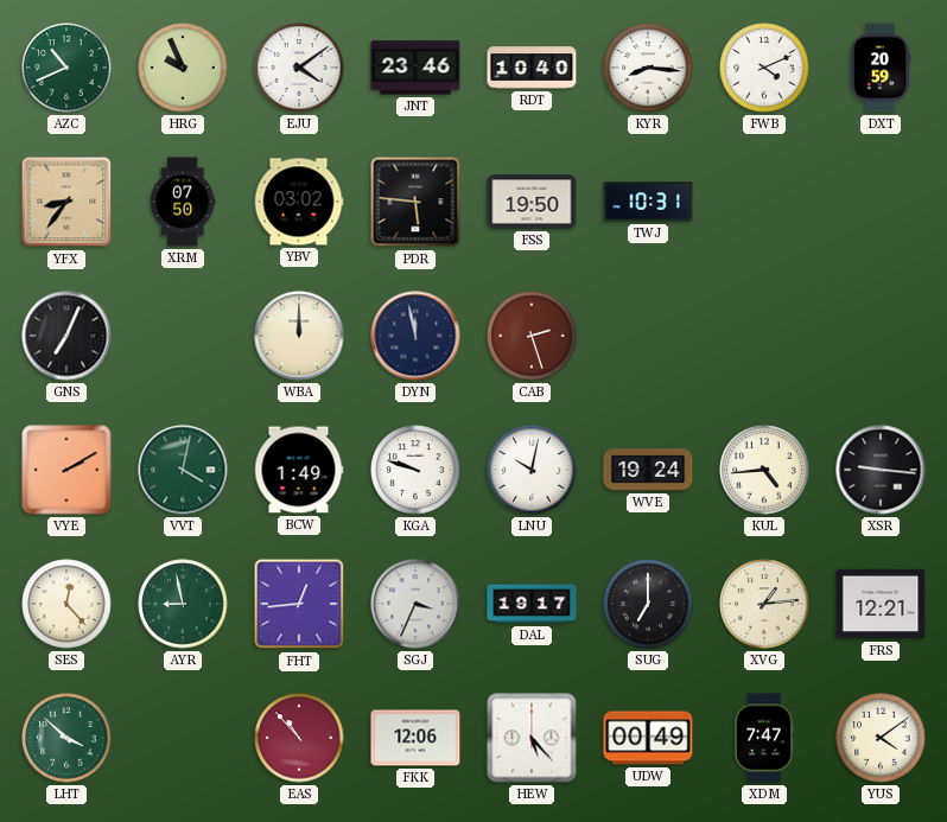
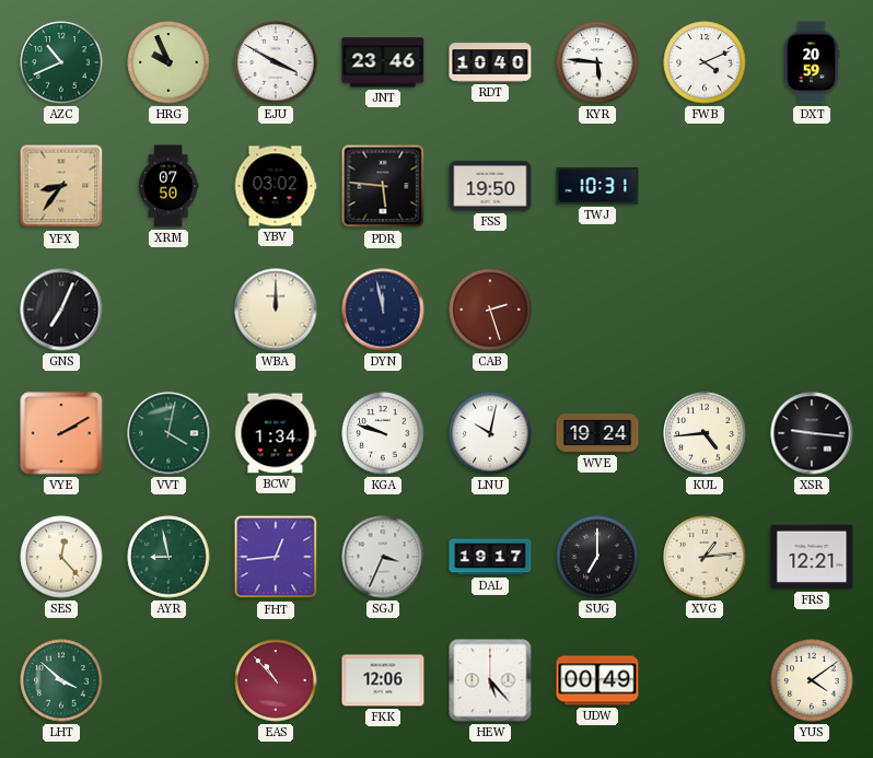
EJU: 4:09 -> 3:50
KYR: 8:16 -> 5:46
BCW: 1:49 -> 1:34
XDM: 7:47 -> none
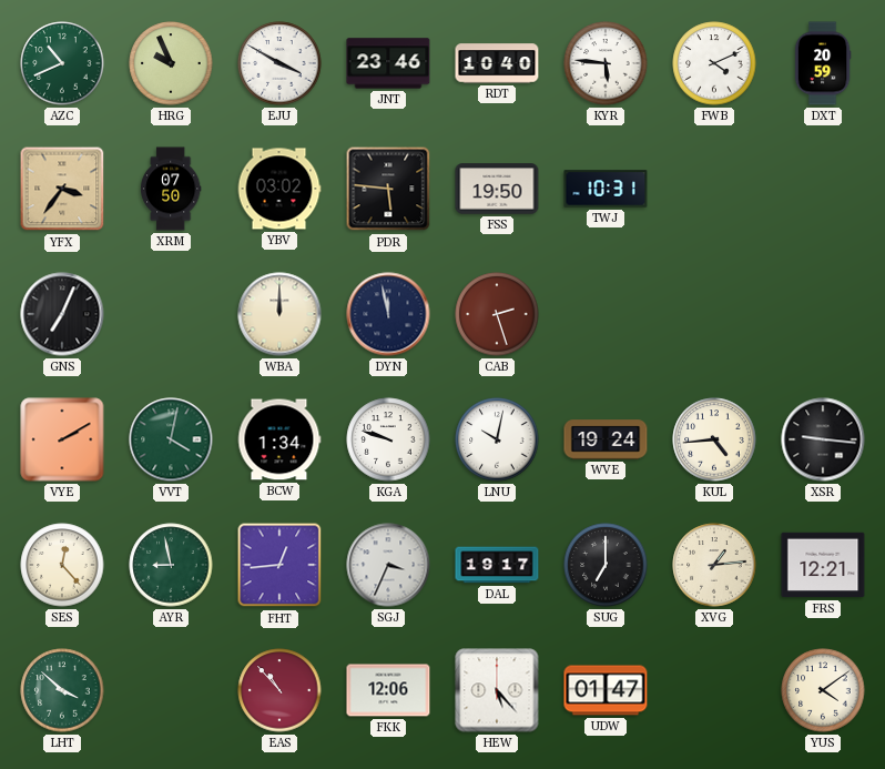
YFX: 8:36 -> 3:36
UDW: 00:49 -> 01:47
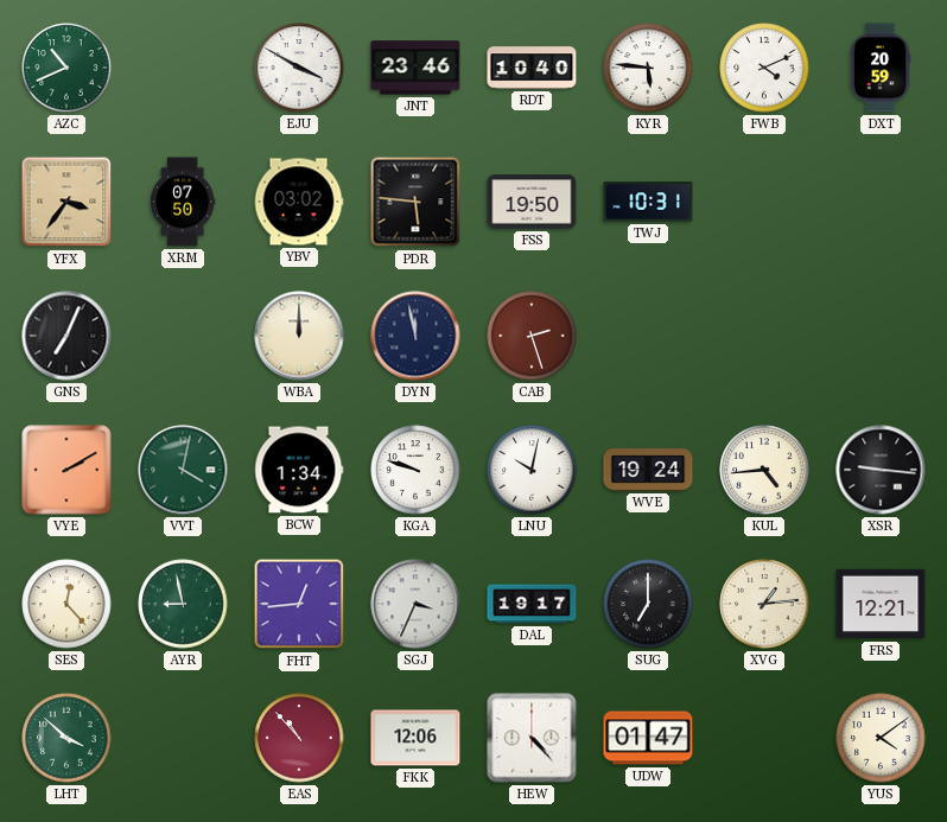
HRG: 9:56 -> none
HEW: 5:23 -> 4:23
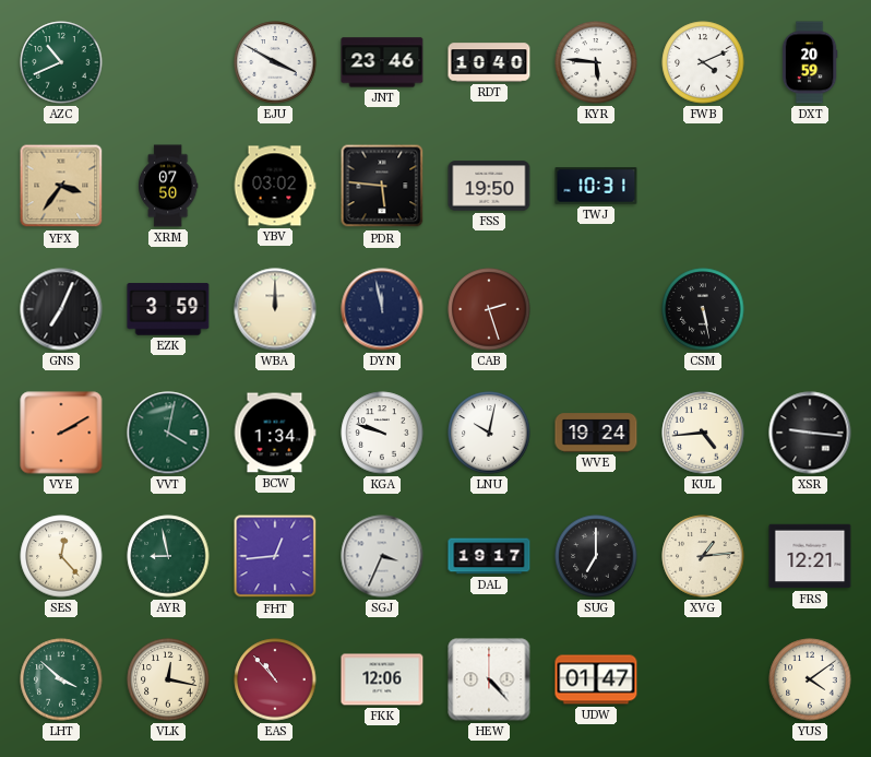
EZK: none -> 3:59
CSM: none -> 5:28
VLK: none -> 12:17
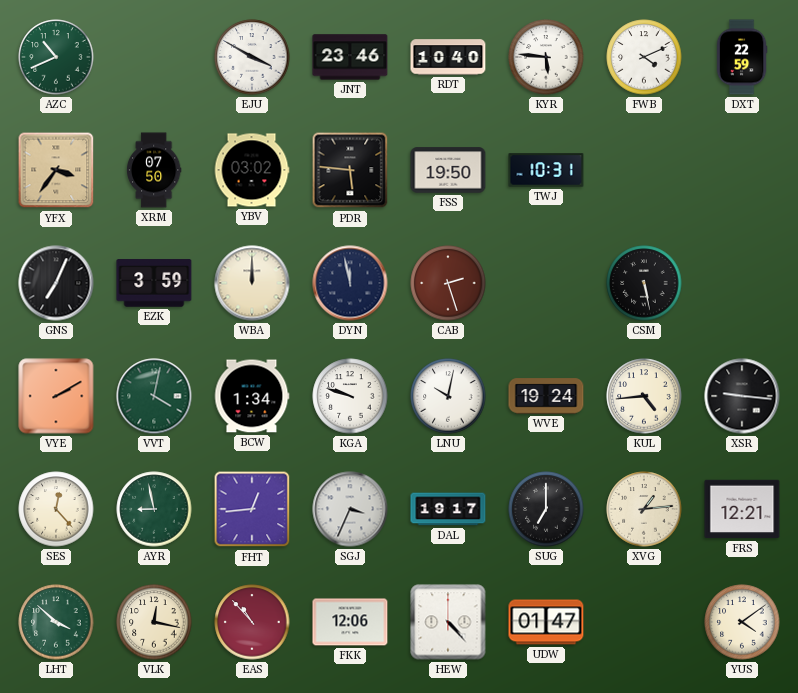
DXT: 20:59 -> 22:59
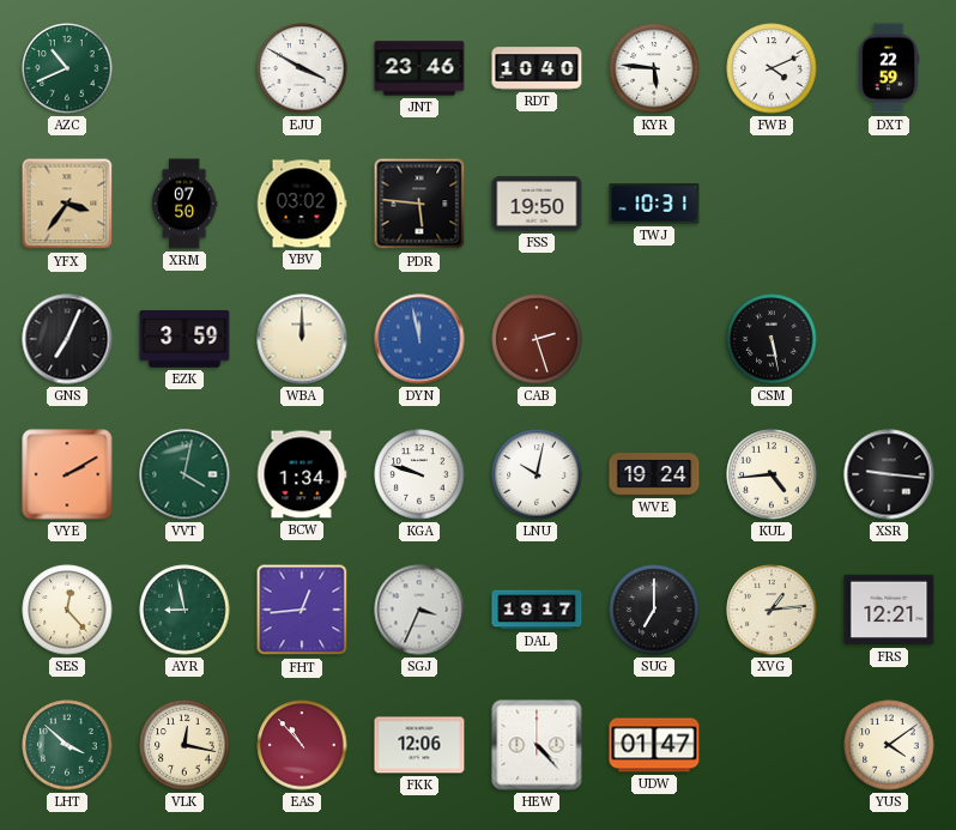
DYN dial: navy -> blue
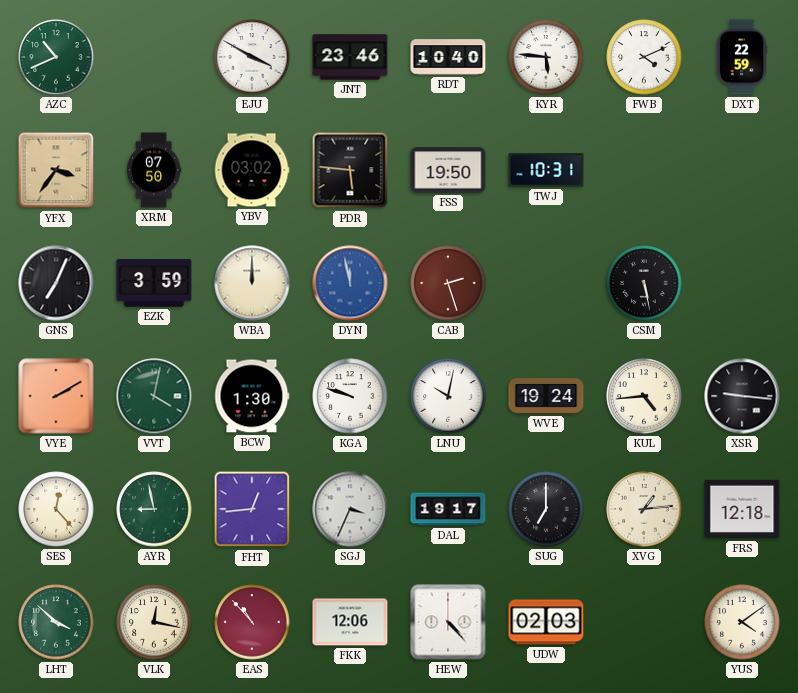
BCW: 1:34 -> 1:30
FRS: 12:21 -> 12:18
UDW: 01:47 -> 02:03
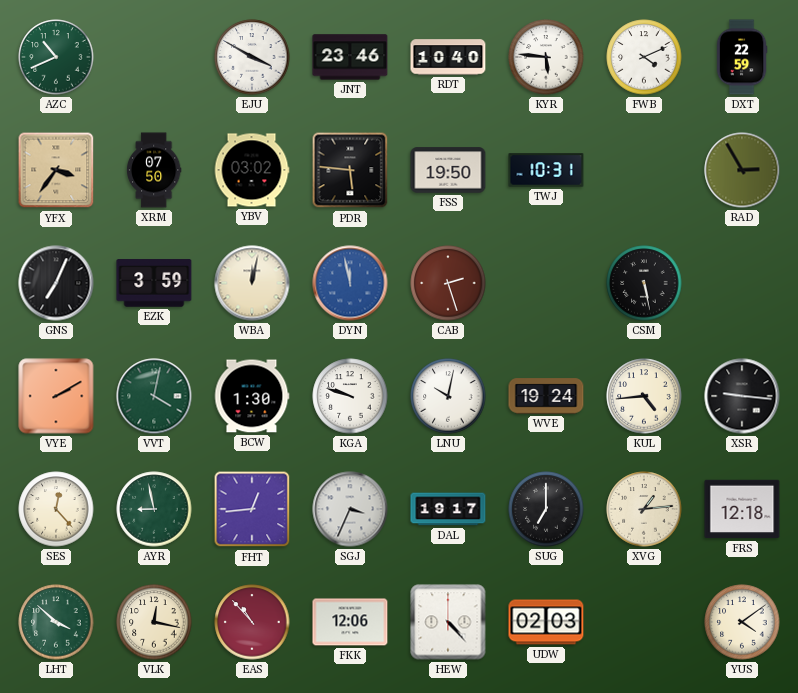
RAD: none -> 2:55
WBA: 12:00 -> 12:02
